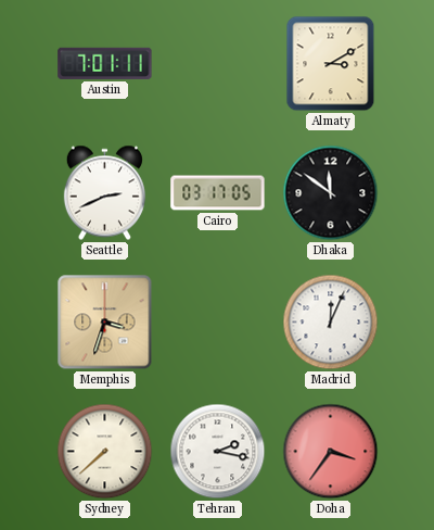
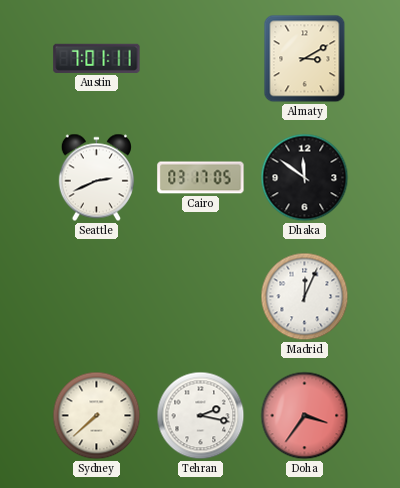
Memphis: 3:33 -> none
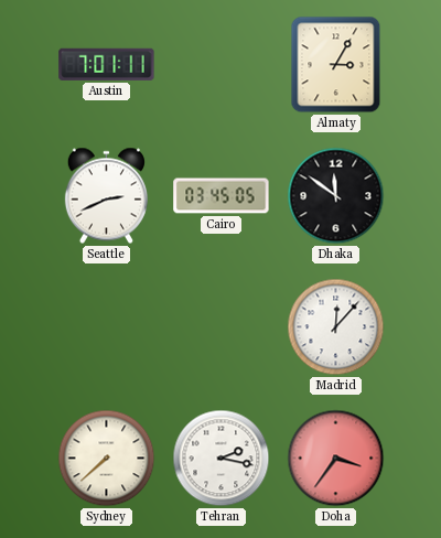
Almaty: 3:10 -> 3:05
Cairo: 03:17 -> 03:45
Madrid: 12:04 -> 12:07
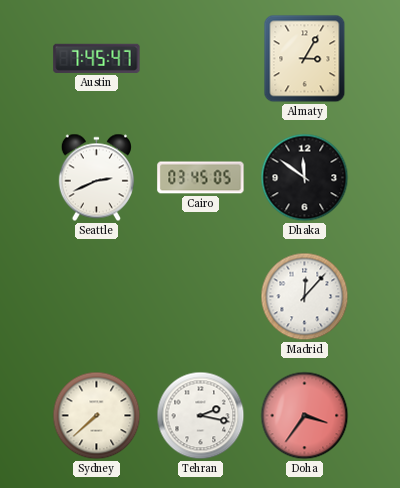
Austin: 7:01 -> 7:45
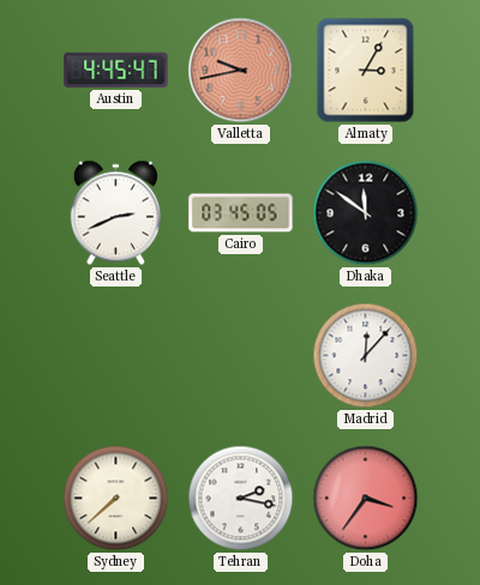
Austin: 7:45 -> 4:45
Valletta: none -> 9:43
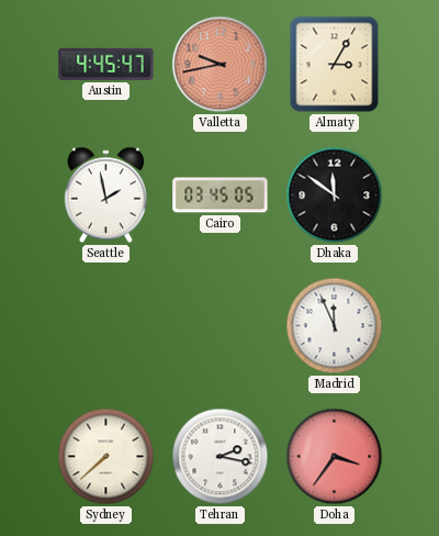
Seattle: 2:41 -> 1:58
Madrid: 12:07 -> 11:56
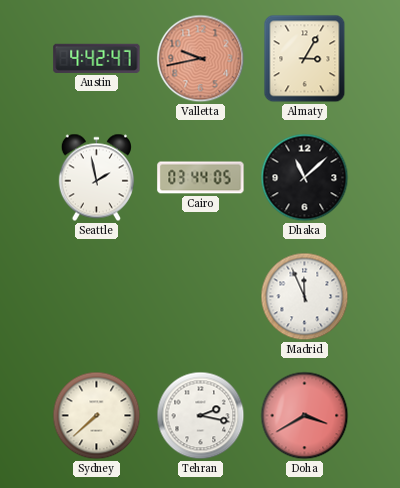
Austin: 4:45 -> 4:42
Cairo: 03:45 -> 03:44
Dhaka: 11:51 -> 11:08
Doha: 3:36 -> 3:40
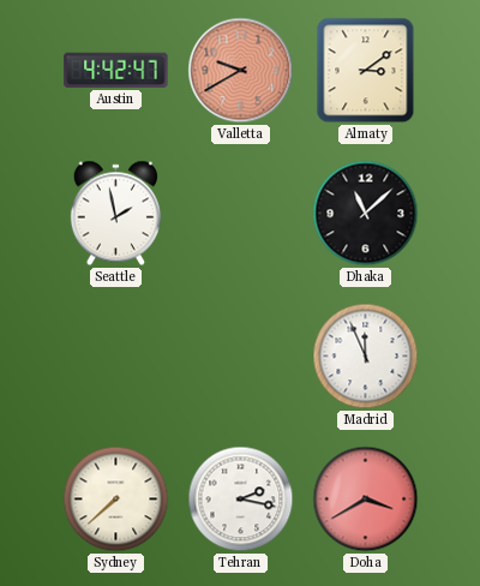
Valletta: 9:43 -> 9:40
Almaty: 3:05 -> 3:09
Cairo: 03:44 -> none
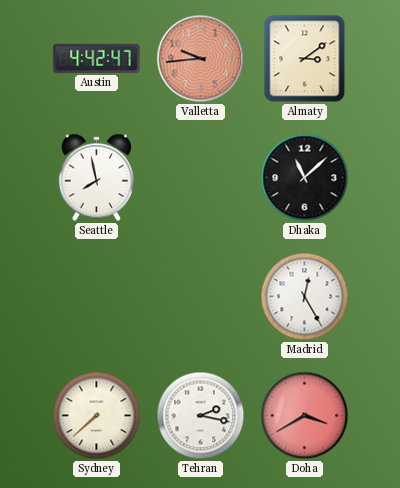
Valletta: 9:40 -> 9:44
Seattle: 1:58 -> 7:58
Madrid: 11:56 -> 12:25
